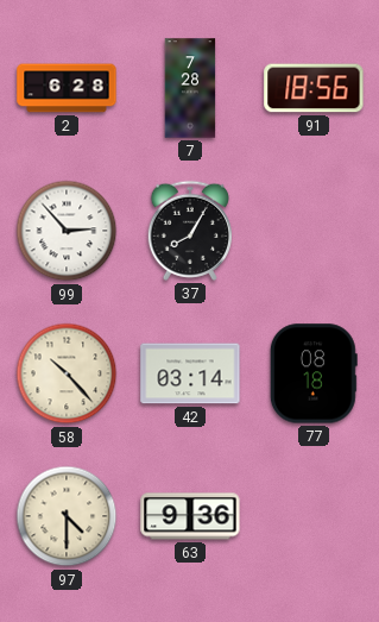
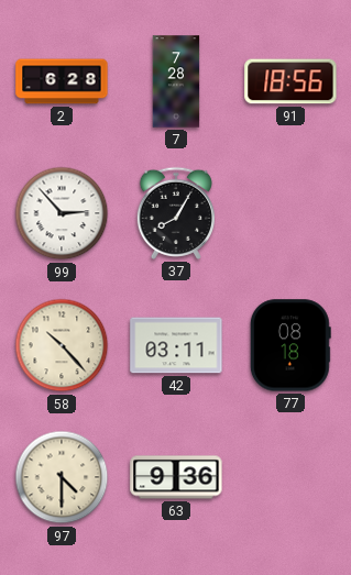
42: 03:14 -> 03:11
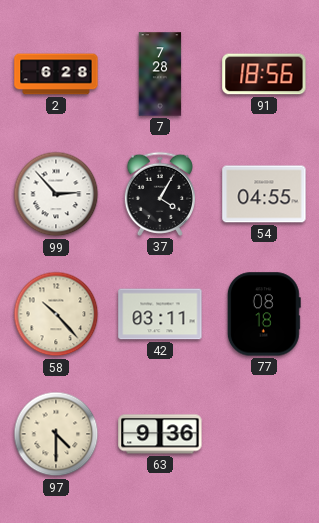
37: 8:05 -> 4:05
54: none -> 04:55
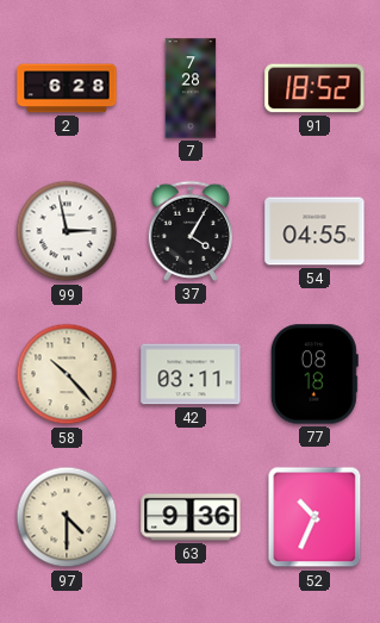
91: 18:56 -> 18:52
99: 2:53 -> 2:58
52: none -> 10:34
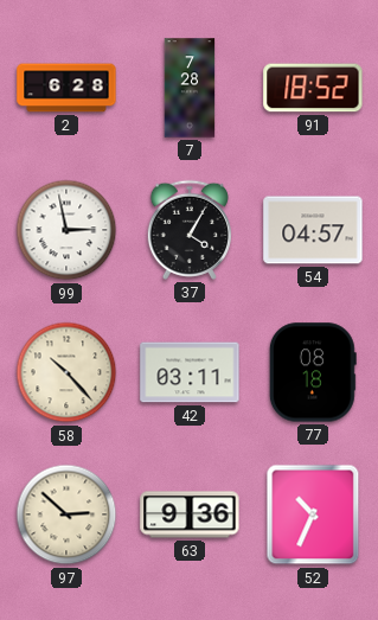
54: 04:55 -> 04:57
97: 4:30 -> 2:52
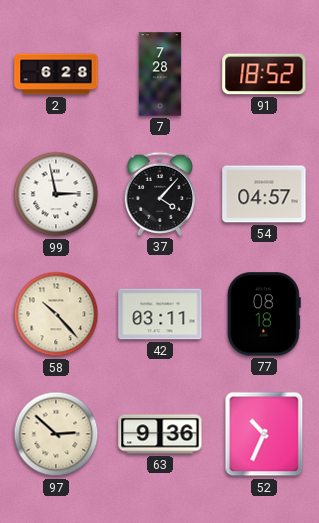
37: 4:05 -> 4:07
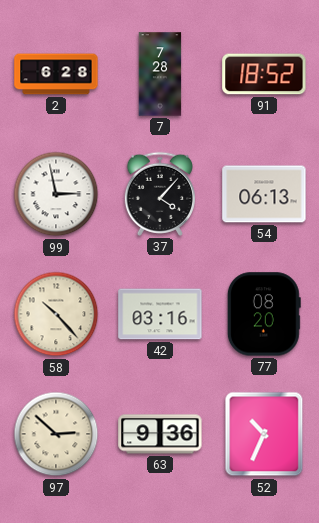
54: 04:57 -> 06:13
42: 03:11 -> 03:16
77: 08:18 -> 08:20
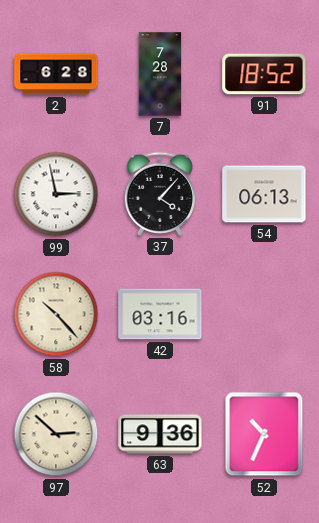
77: 08:20 -> none
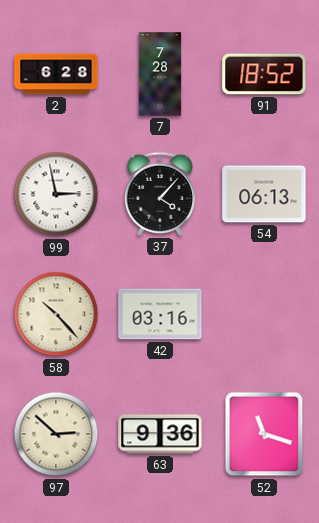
52: 10:34 -> 11:18
